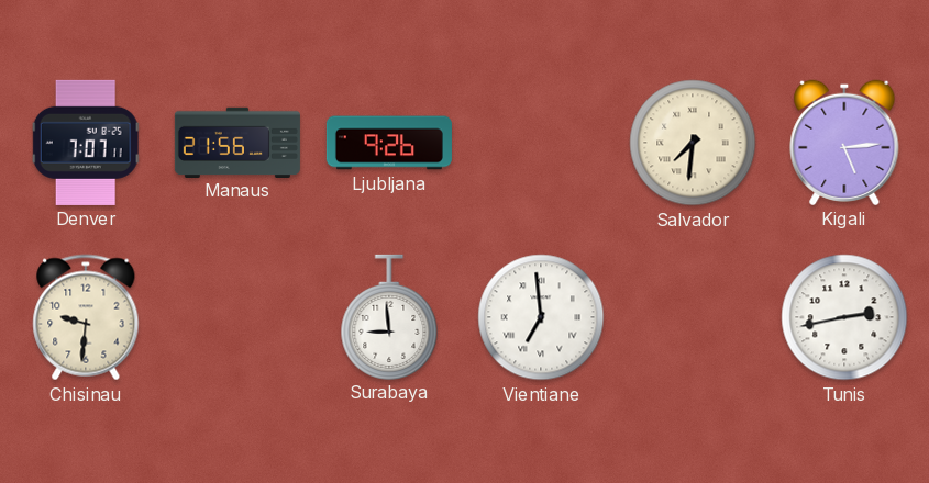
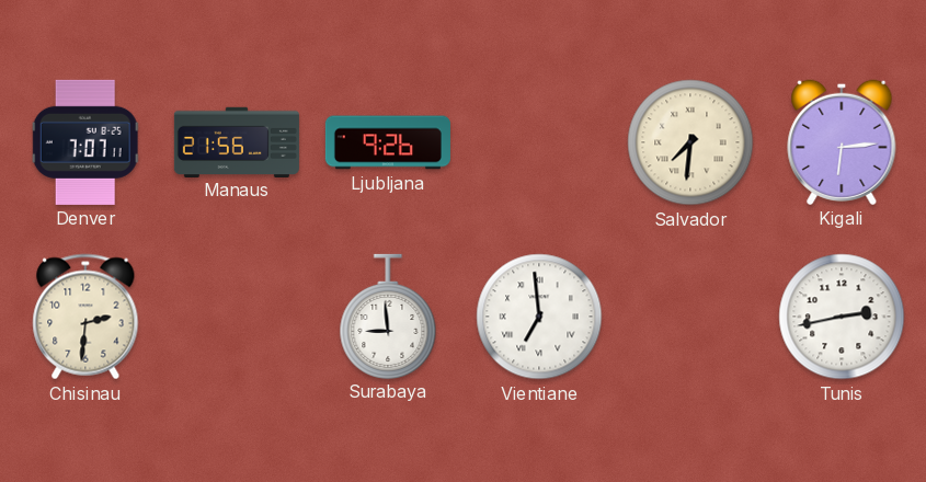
Kigali: 5:14 -> 6:14
Chisinau: 9:31 -> 2:31
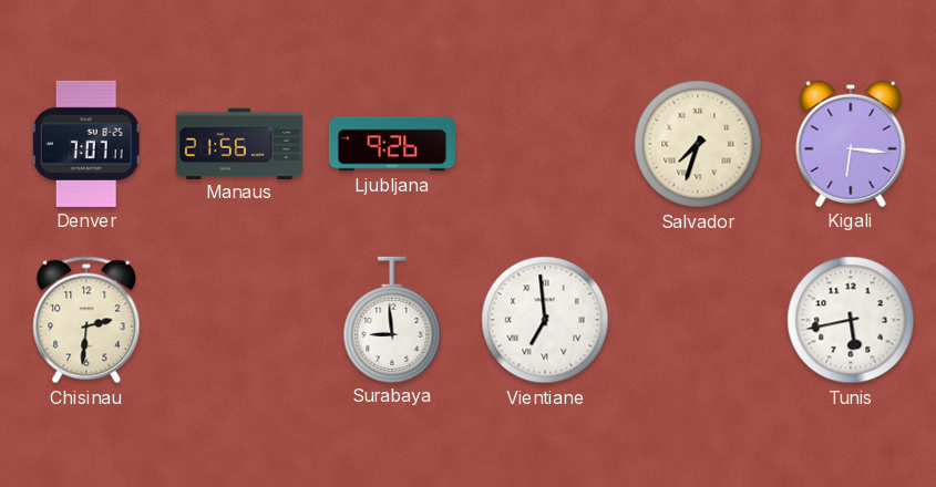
Salvador: 7:31 -> 7:33
Kigali: 6:14 -> 6:16
Tunis: 2:43 -> 5:43
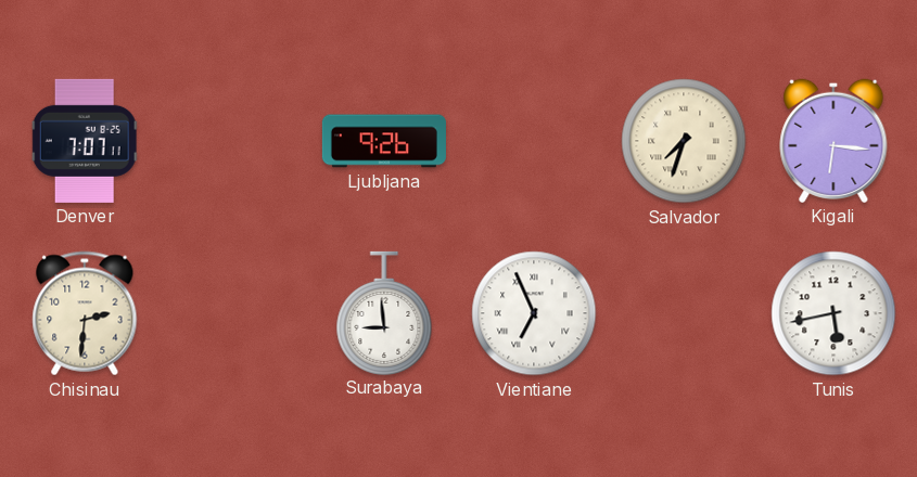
Manaus: 21:56 -> none
Vientiane: 6:59 -> 6:56
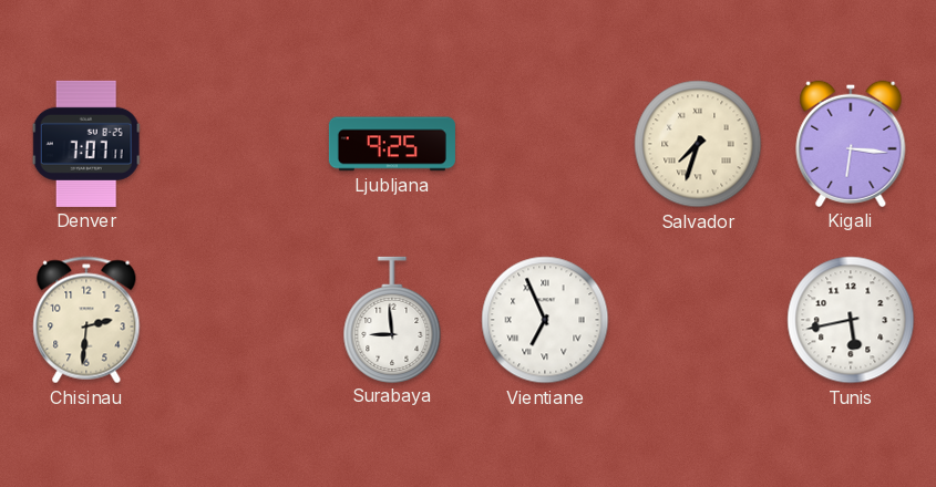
Ljubljana: 9:26 -> 9:25
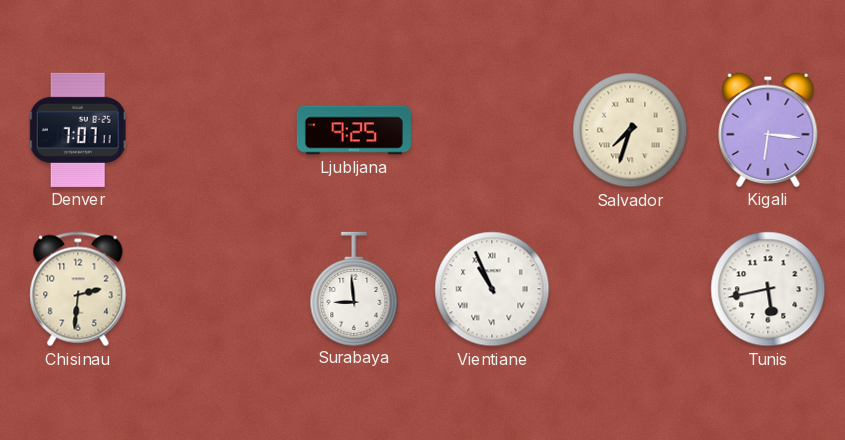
Vientiane: 6:56 -> 10:56
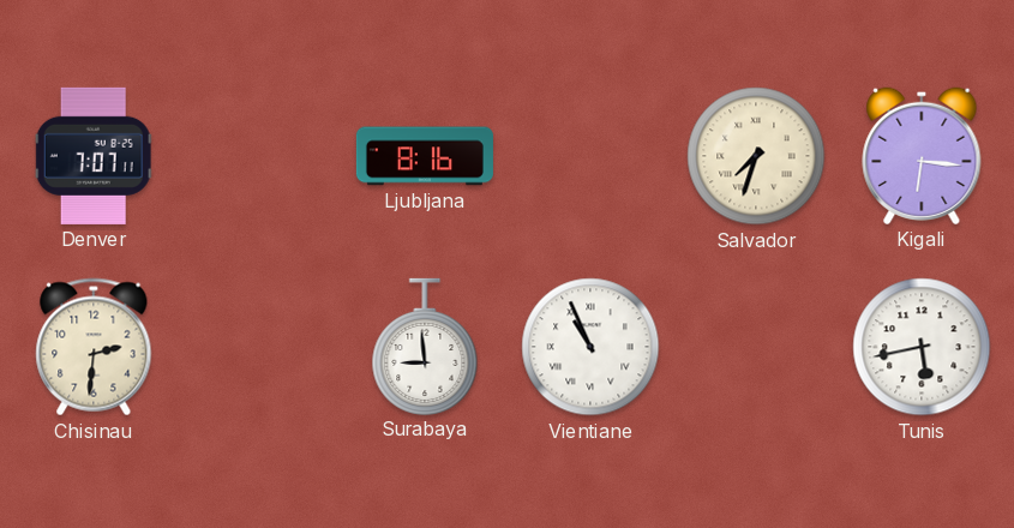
Ljubljana: 9:25 -> 8:16
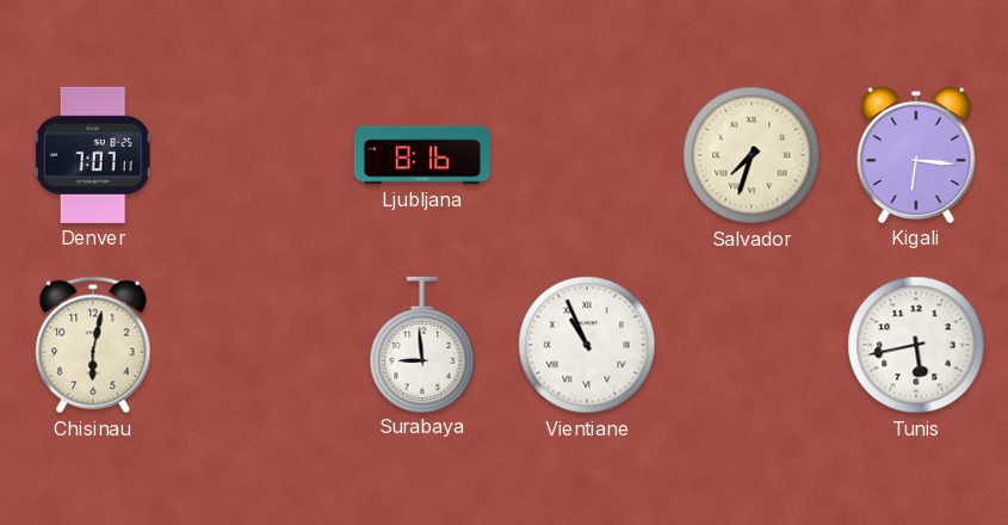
Chisinau: 2:31 -> 6:02
